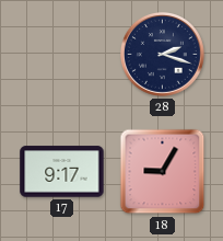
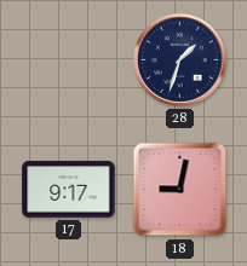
28: 2:18 -> 1:33
18: 9:05 -> 9:02
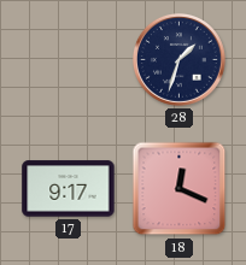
18: 9:02 -> 12:19
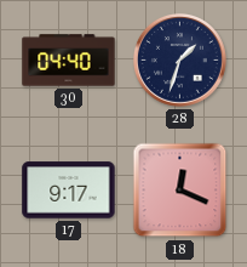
30: none -> 04:40
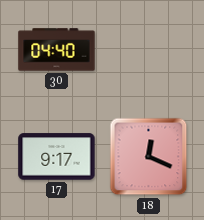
28: 1:33 -> none
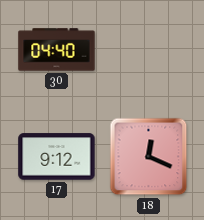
17: 9:17 -> 9:12
